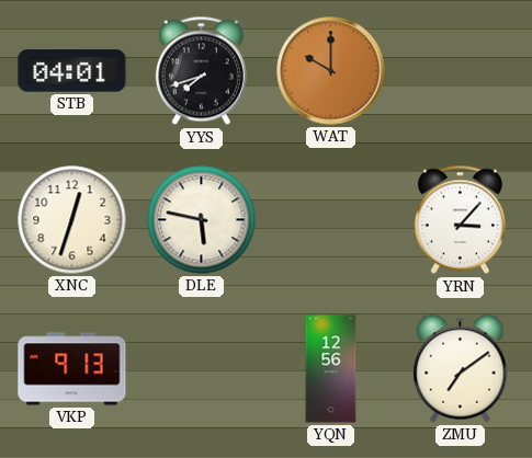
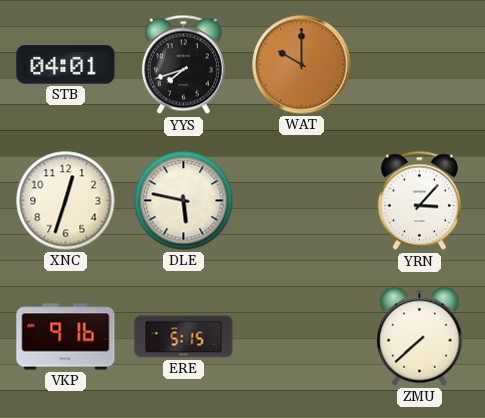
VKP: 9:13 -> 9:16
ERE: none -> 5:15
YQN: 12:56 -> none
ZMU: 7:09 -> 7:38
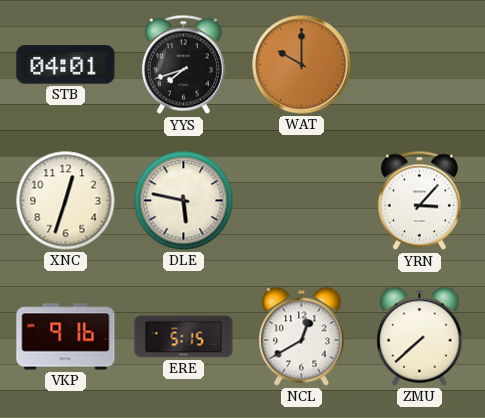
NCL: none -> 12:40
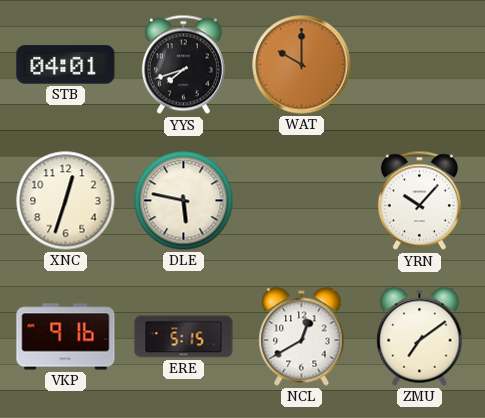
YRN: 3:07 -> 10:07
ZMU: 7:38 -> 7:09
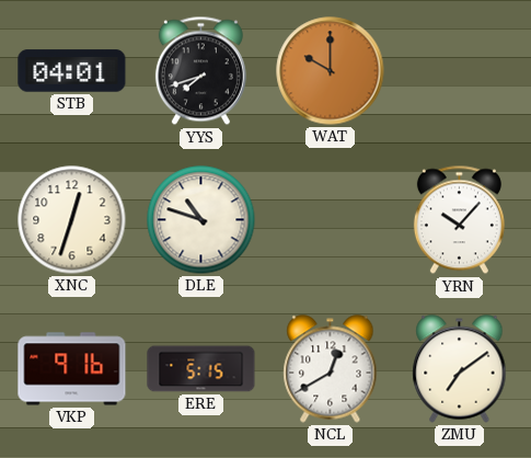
DLE: 5:47 -> 10:48
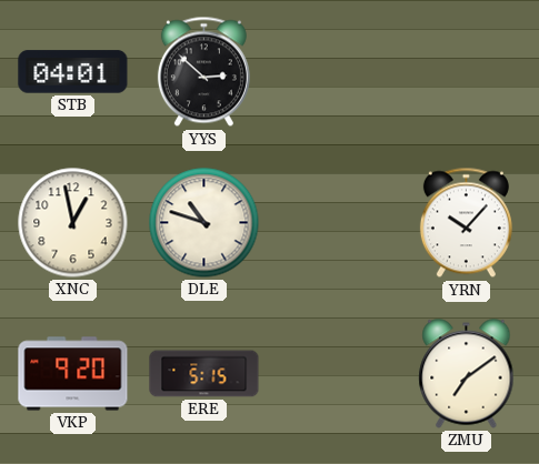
YYS: 7:42 -> 2:52
WAT: 10:00 -> none
XNC: 12:33 -> 12:58
VKP: 9:16 -> 9:20
NCL: 12:40 -> none
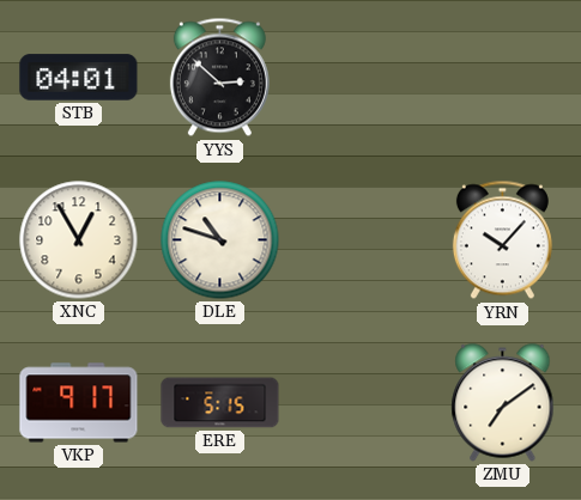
XNC: 12:58 -> 12:55
VKP: 9:20 -> 9:17
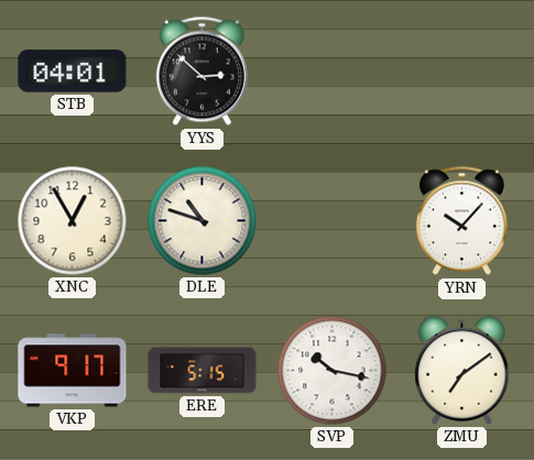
SVP: none -> 10:17
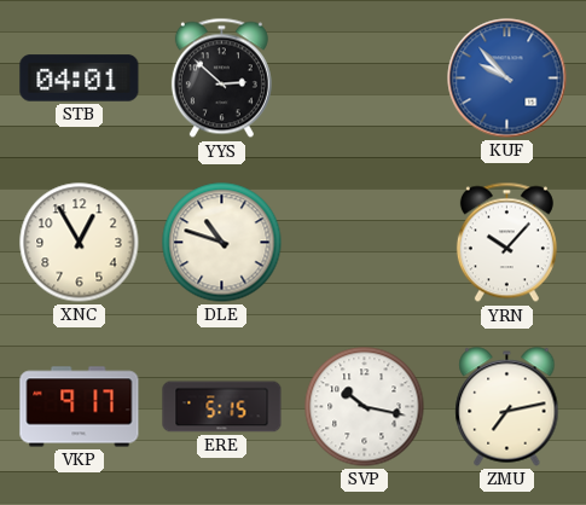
KUF: none -> 9:53
ZMU: 7:09 -> 7:13
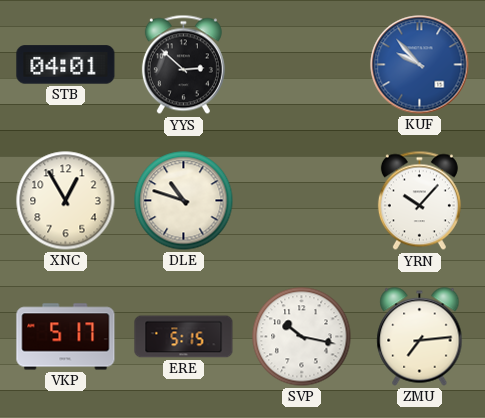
VKP: 9:17 -> 5:17
ZMU: 7:13 -> 7:14
